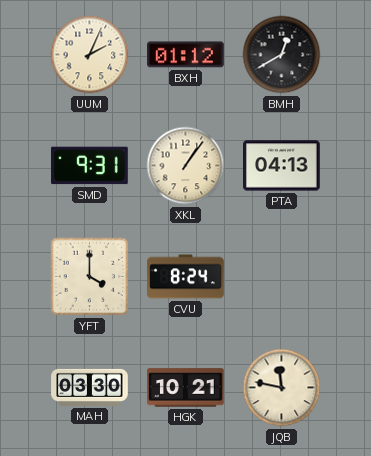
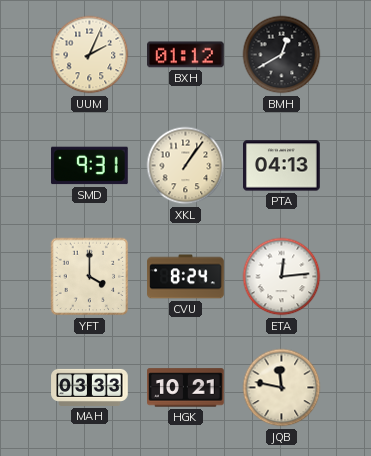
ETA: none -> 12:14
MAH: 03:30 -> 03:33
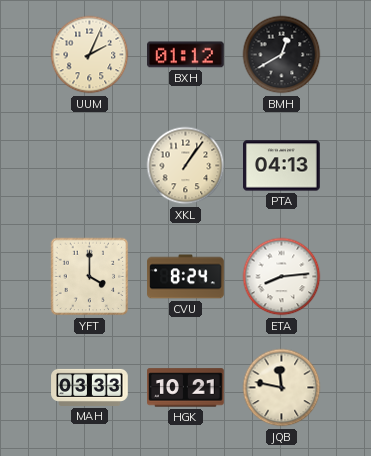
SMD: 9:31 -> none
ETA: 12:14 -> 8:14
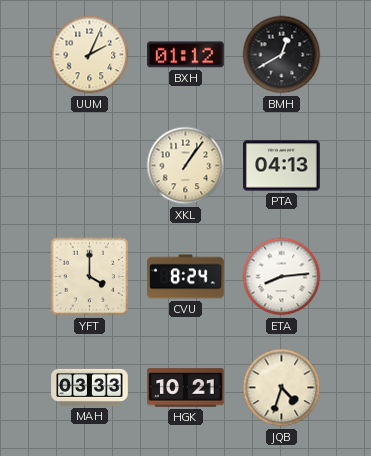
JQB: 11:47 -> 4:33
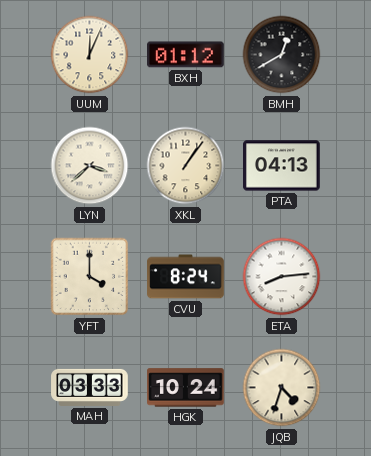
UUM: 2:04 -> 12:04
LYN: none -> 3:38
HGK: 10:21 -> 10:24
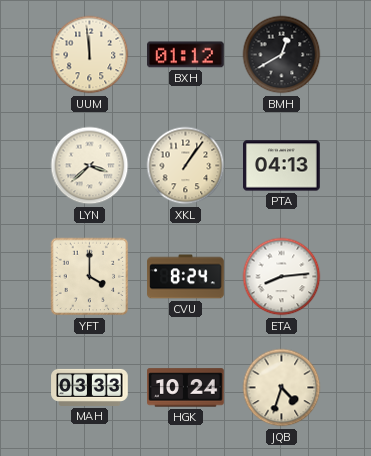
UUM: 12:04 -> 11:59
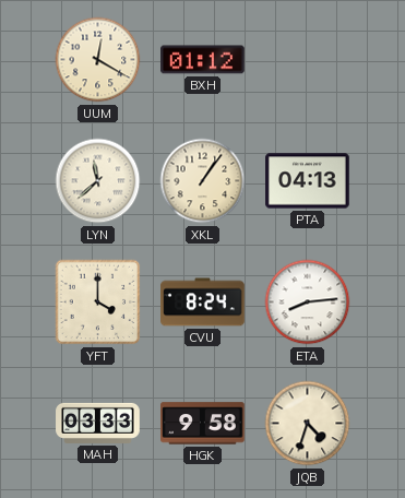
UUM: 11:59 -> 12:20
BMH: 12:40 -> none
LYN: 3:38 -> 11:38
HGK: 10:24 -> 9:58
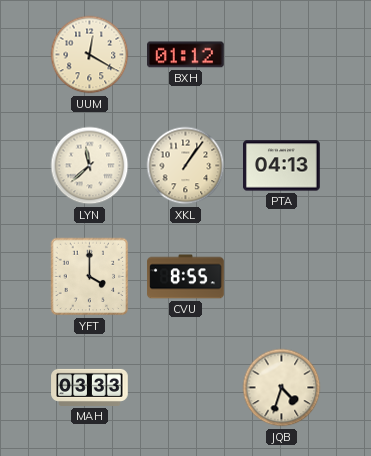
CVU: 8:24 -> 8:55
ETA: 8:14 -> none
HGK: 9:58 -> none
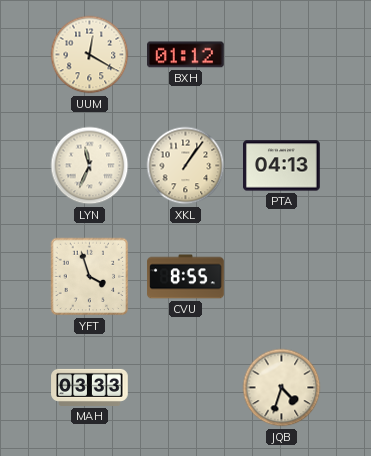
LYN: 11:38 -> 11:34
YFT: 4:00 -> 3:57
